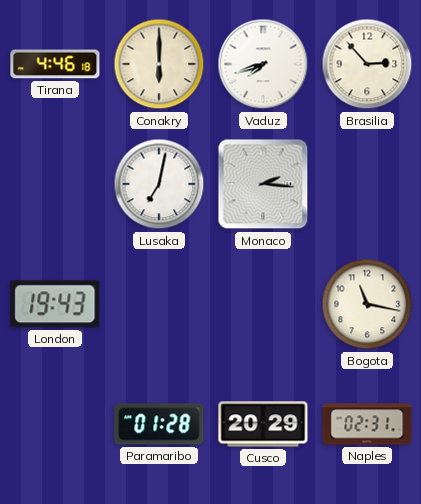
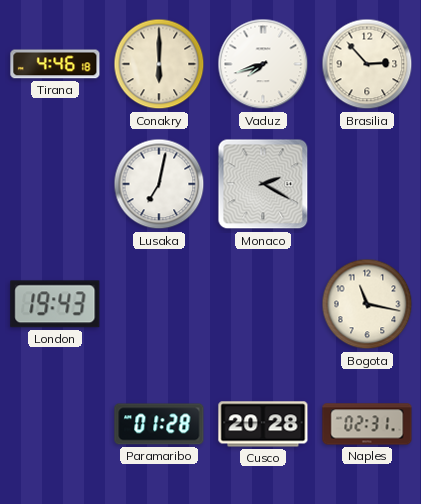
Monaco: 2:16 -> 2:20
Cusco: 20:29 -> 20:28
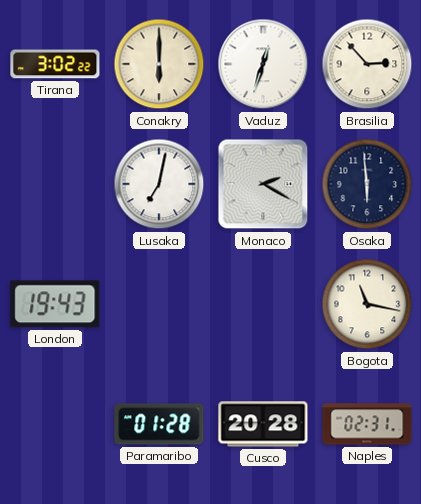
Tirana: 4:46 -> 3:02
Vaduz: 7:42 -> 12:33
Osaka: none -> 5:59
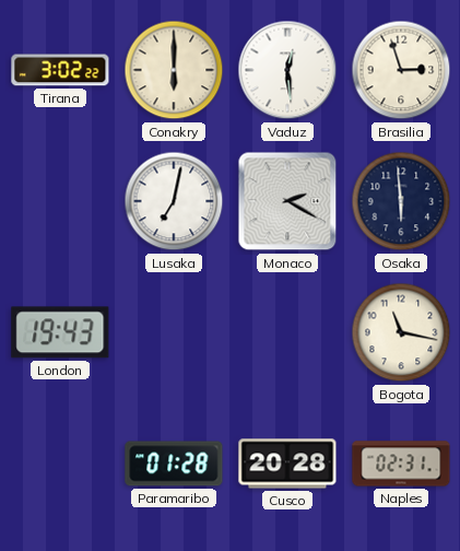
Vaduz: 12:33 -> 12:29
Brasilia: 2:53 -> 2:57
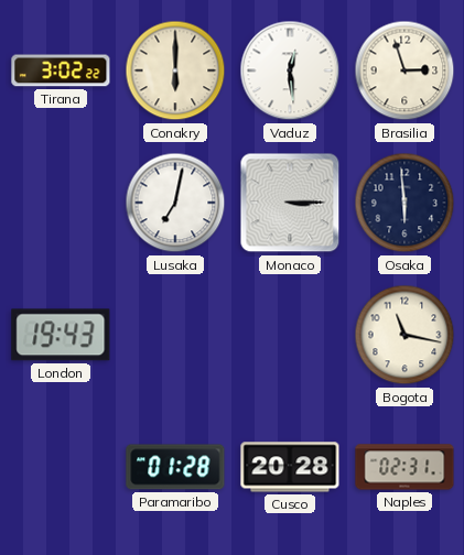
Monaco: 2:20 -> 3:15
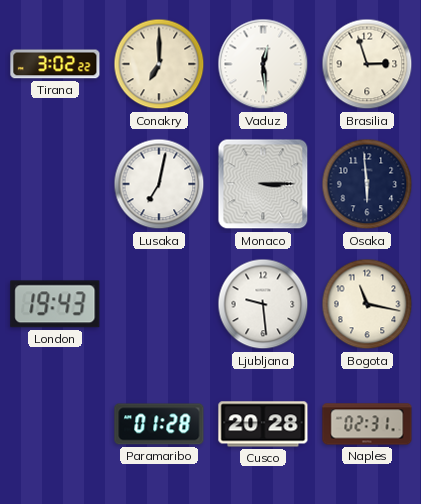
Conakry: 6:00 -> 7:00
Ljubljana: none -> 9:29
